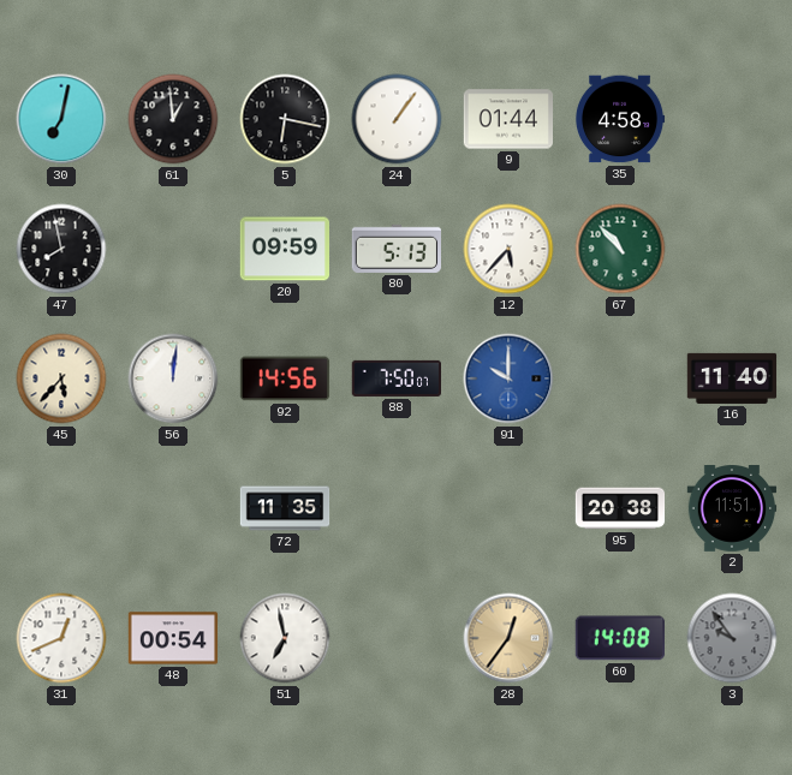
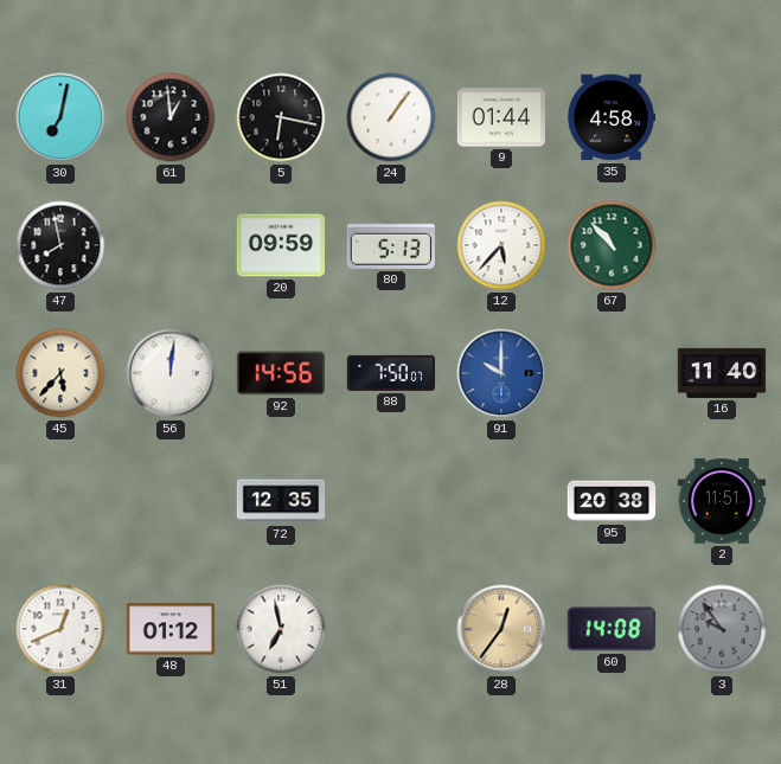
72: 11:35 -> 12:35
48: 00:54 -> 01:12
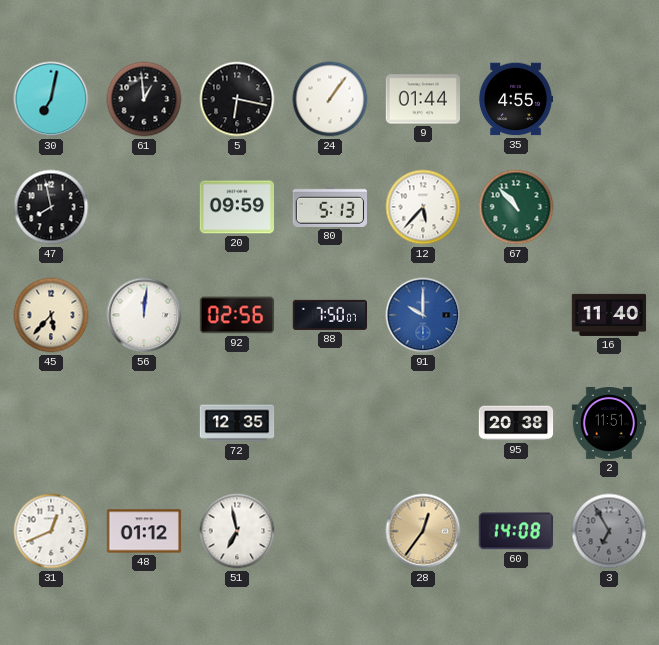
35: 4:58 -> 4:55
92: 14:56 -> 02:56
3: 9:54 -> 6:55
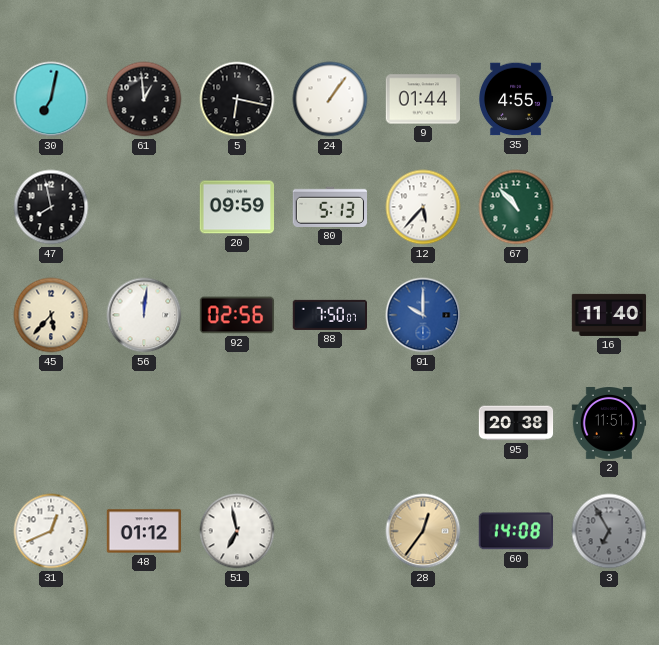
72: 12:35 -> none
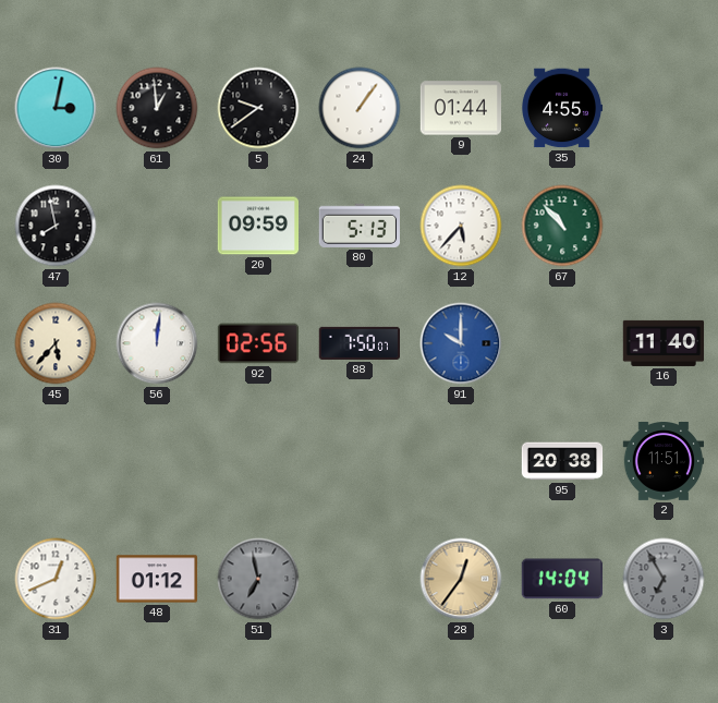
30: 7:02 -> 3:02
5: 6:17 -> 9:39
51 dial: white -> grey
60: 14:08 -> 14:04
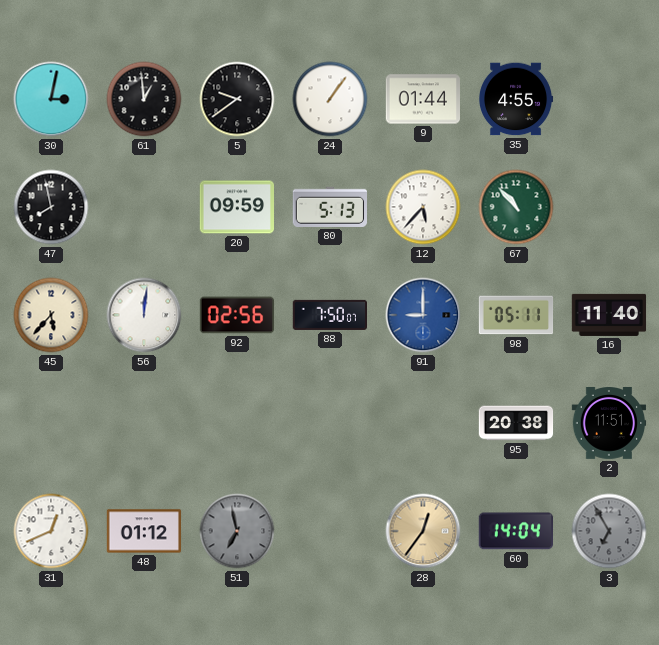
91: 10:00 -> 9:00
98: none -> 05:11
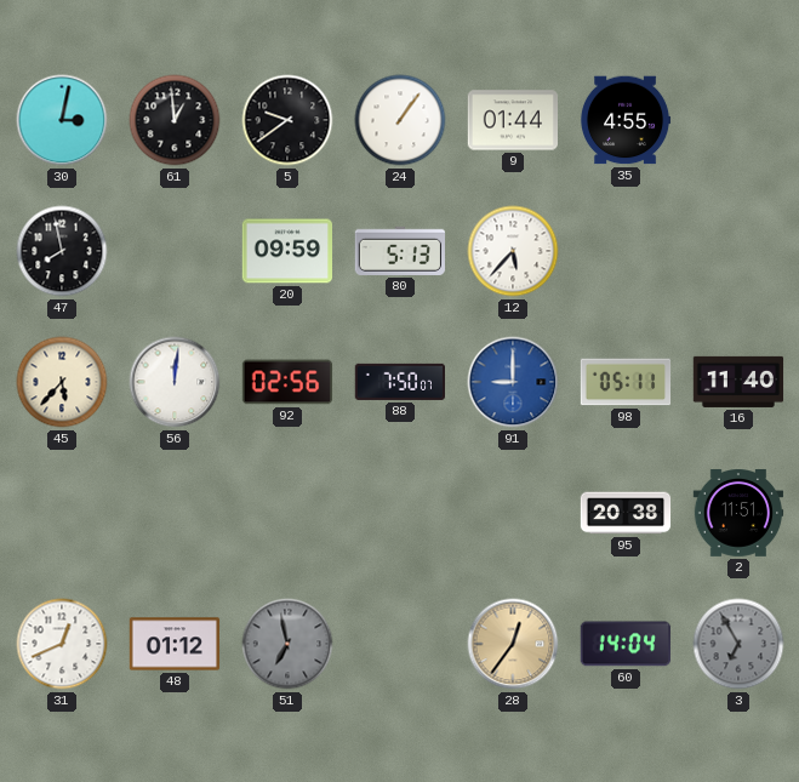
67: 10:53 -> none
